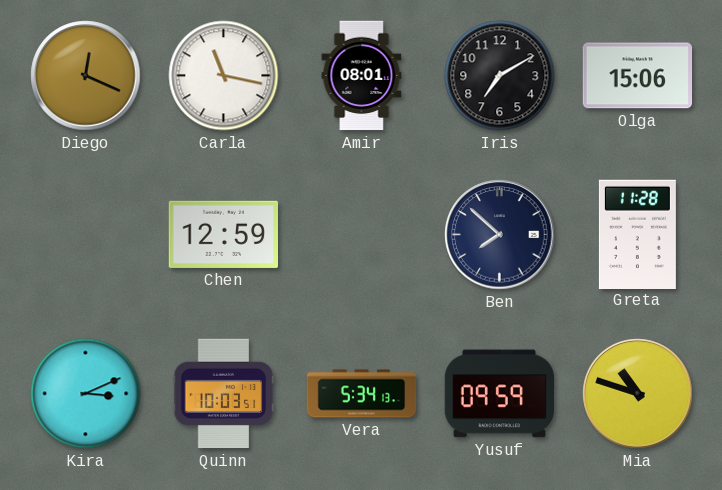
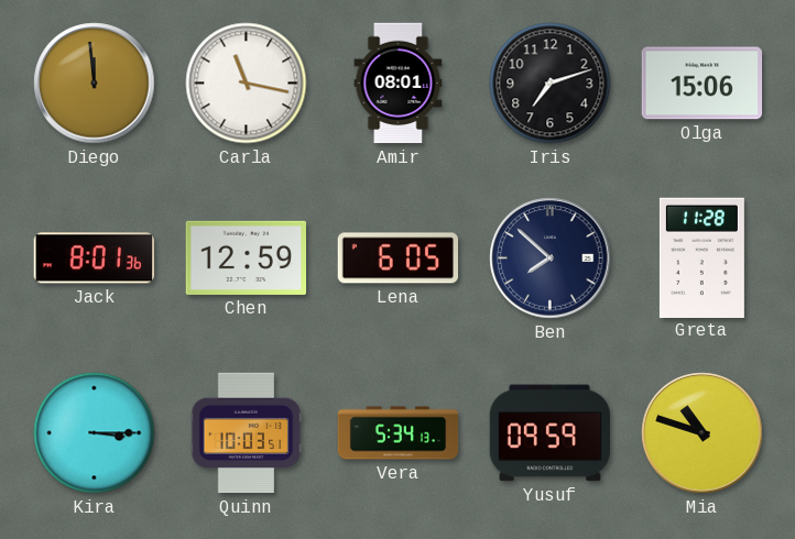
Diego: 12:19 -> 11:59
Iris: 7:10 -> 7:12
Jack: none -> 8:01
Lena: none -> 6:05
Kira: 3:11 -> 3:15
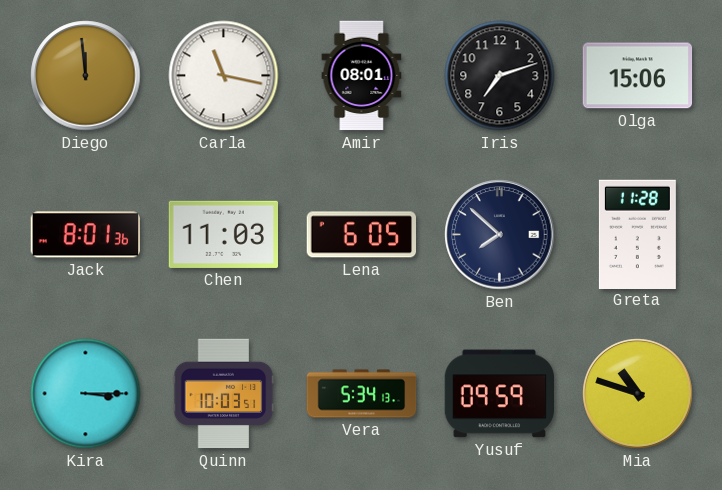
Chen: 12:59 -> 11:03
